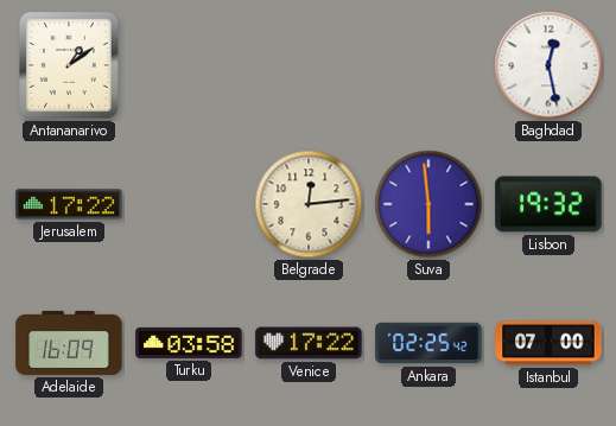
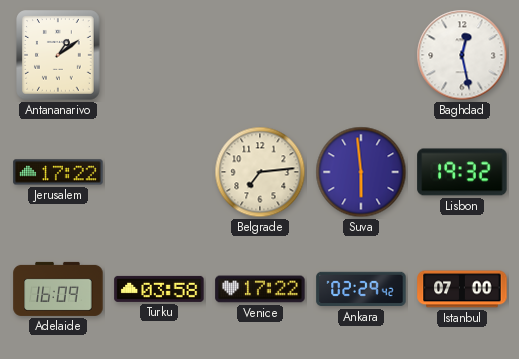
Belgrade: 12:14 -> 7:14
Ankara: 02:25 -> 02:29
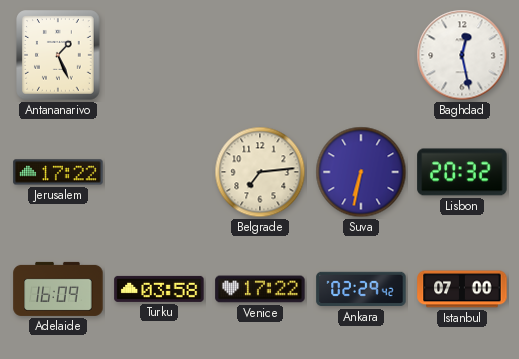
Antananarivo: 1:09 -> 1:26
Suva: 5:59 -> 6:32
Lisbon: 19:32 -> 20:32
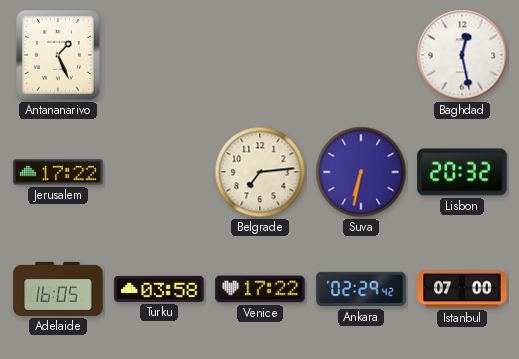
Adelaide: 16:09 -> 16:05
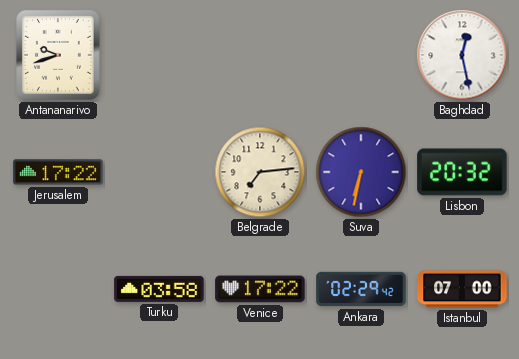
Antananarivo: 1:26 -> 9:42
Adelaide: 16:05 -> none
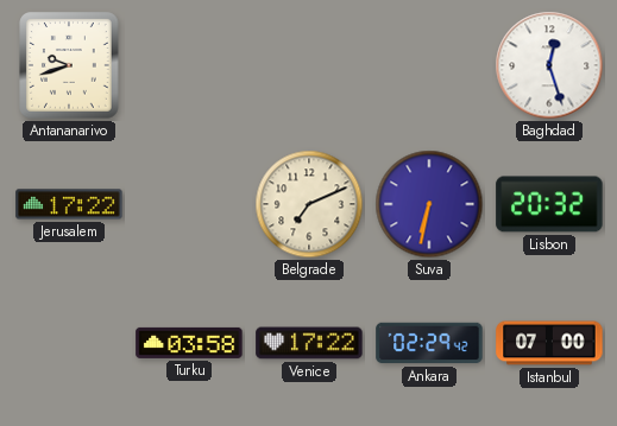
Baghdad: 12:28 -> 12:27
Belgrade: 7:14 -> 7:11
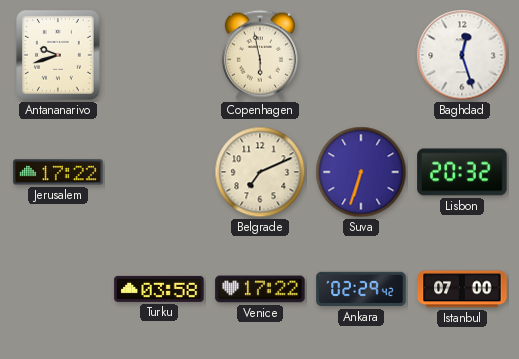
Copenhagen: none -> 5:58
Suva: 6:32 -> 6:33
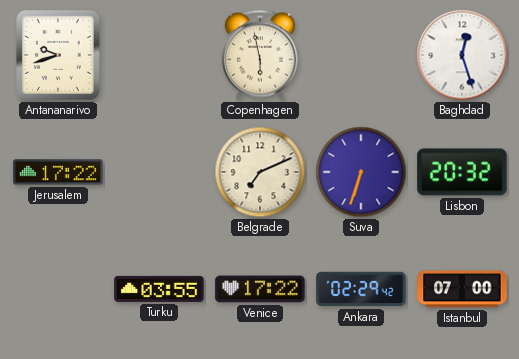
Turku: 03:58 -> 03:55
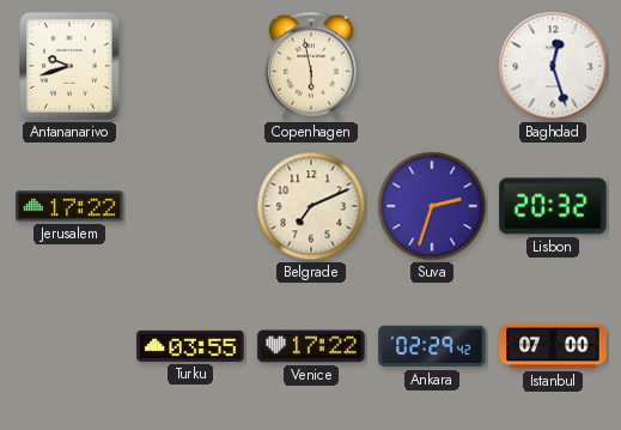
Suva: 6:33 -> 2:33
